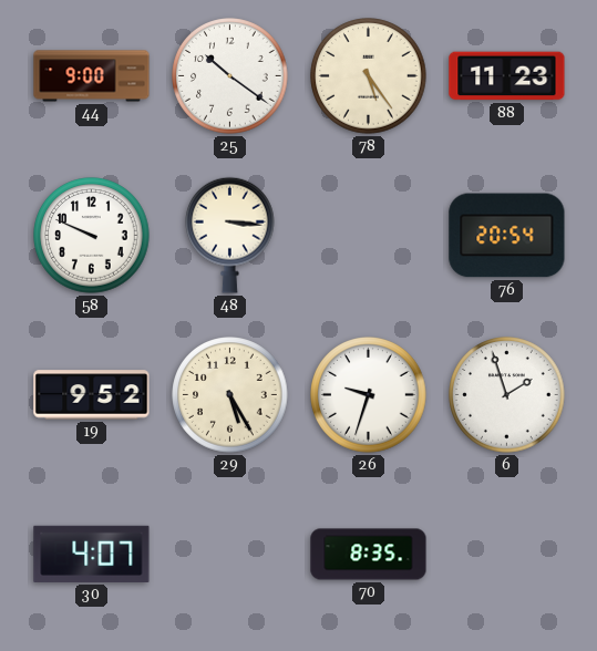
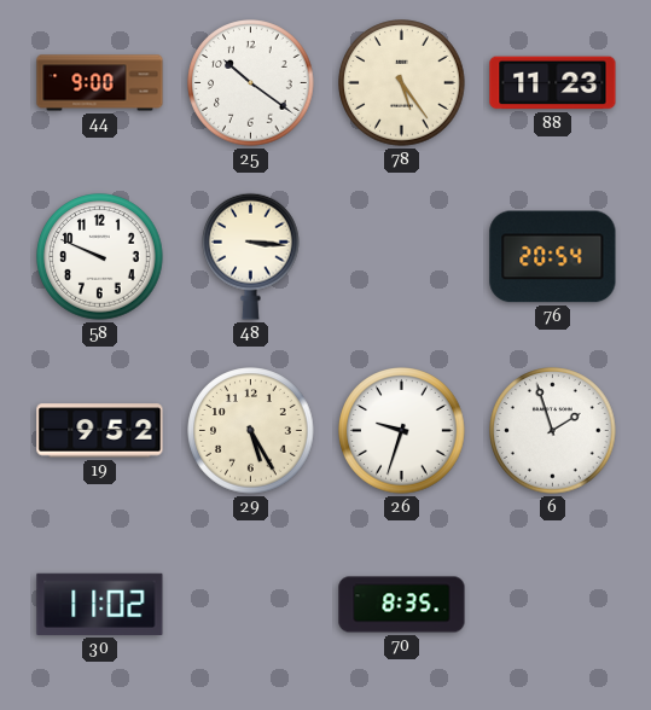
30: 4:07 -> 11:02
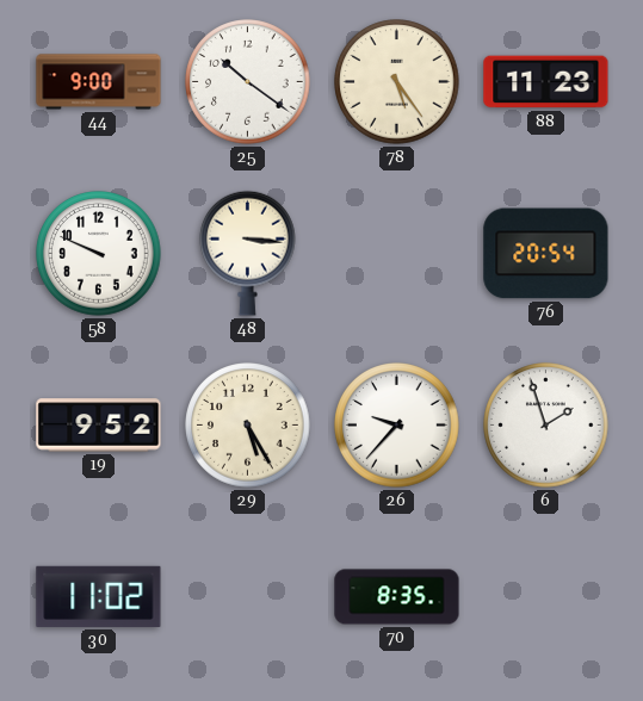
26: 9:33 -> 9:37
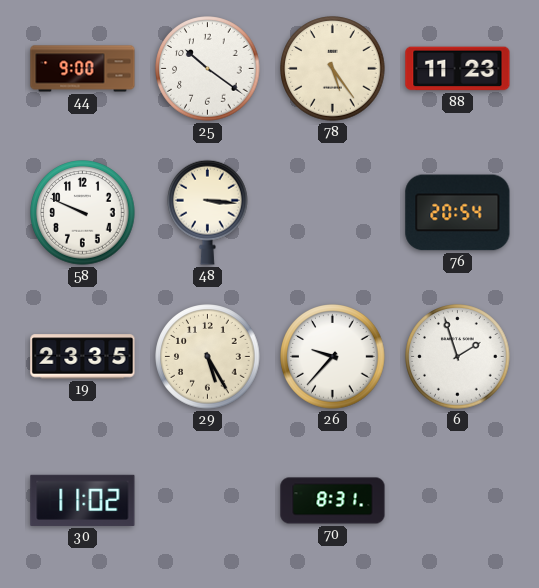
19: 9:52 -> 23:35
70: 8:35 -> 8:31
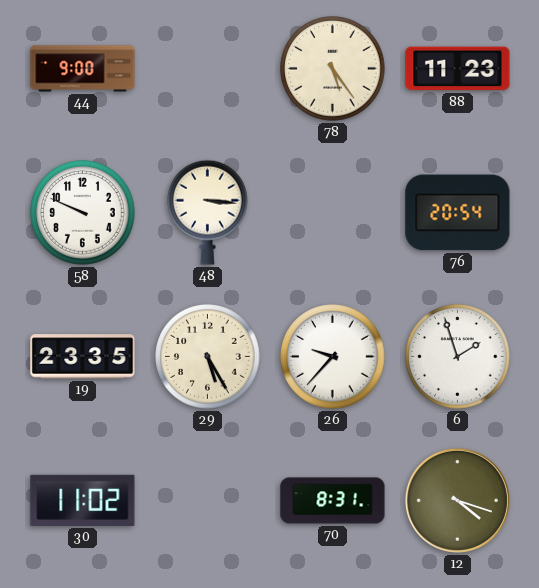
25: 10:21 -> none
12: none -> 4:18
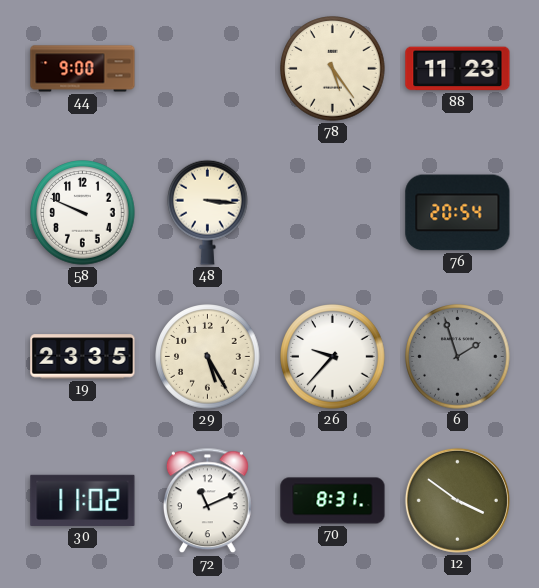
6 dial: white -> grey
72: none -> 11:11
12: 4:18 -> 3:51
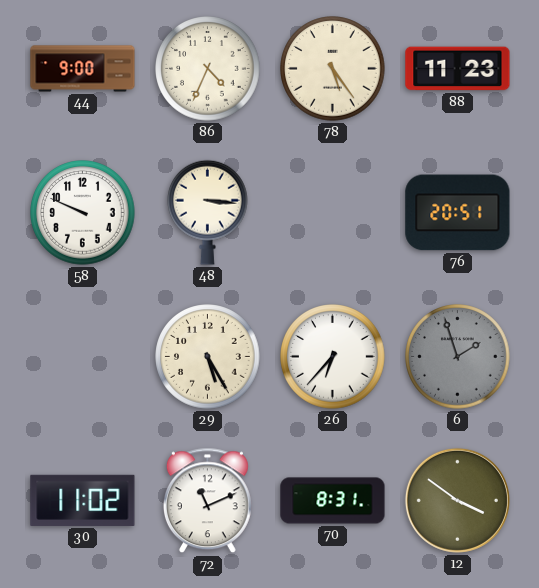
86: none -> 4:34
76: 20:54 -> 20:51
19: 23:35 -> none
26: 9:37 -> 6:37
